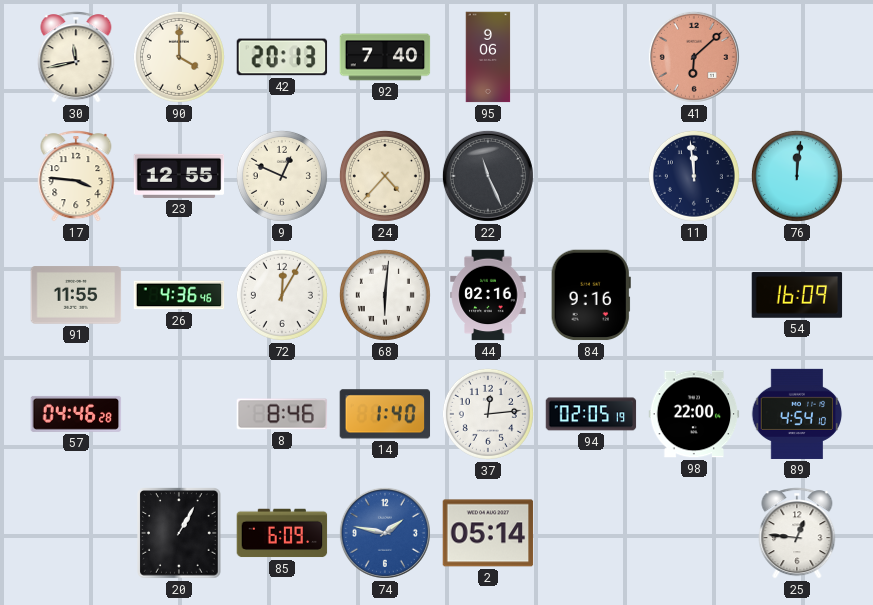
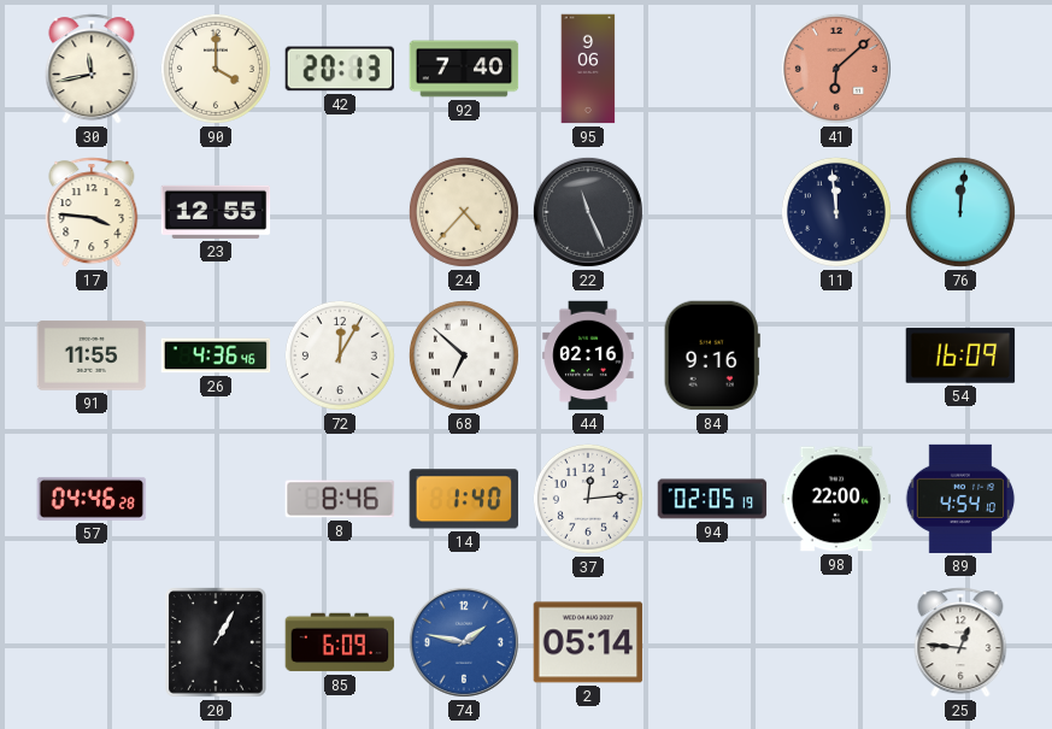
9: 12:49 -> none
68: 6:01 -> 6:52
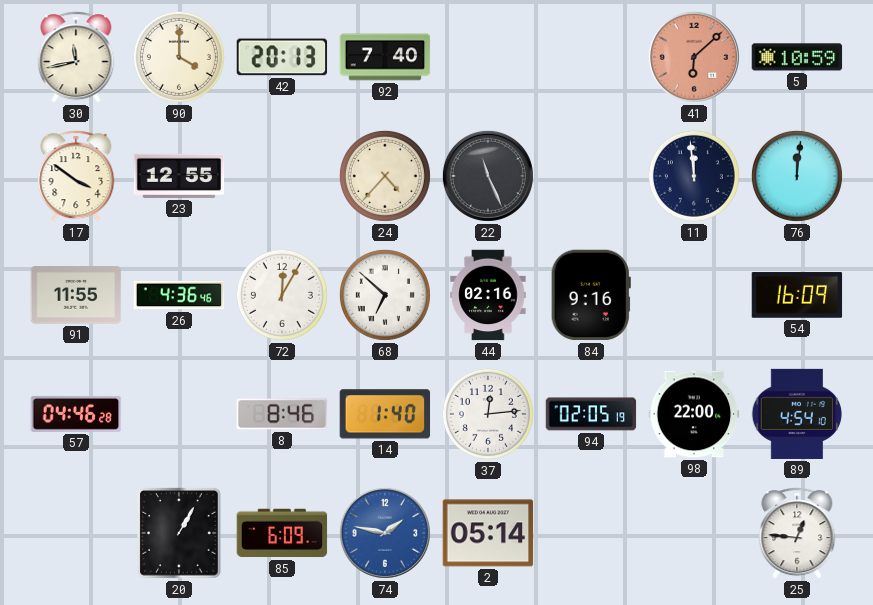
95: 9:06 -> none
5: none -> 10:59
17: 3:46 -> 3:51
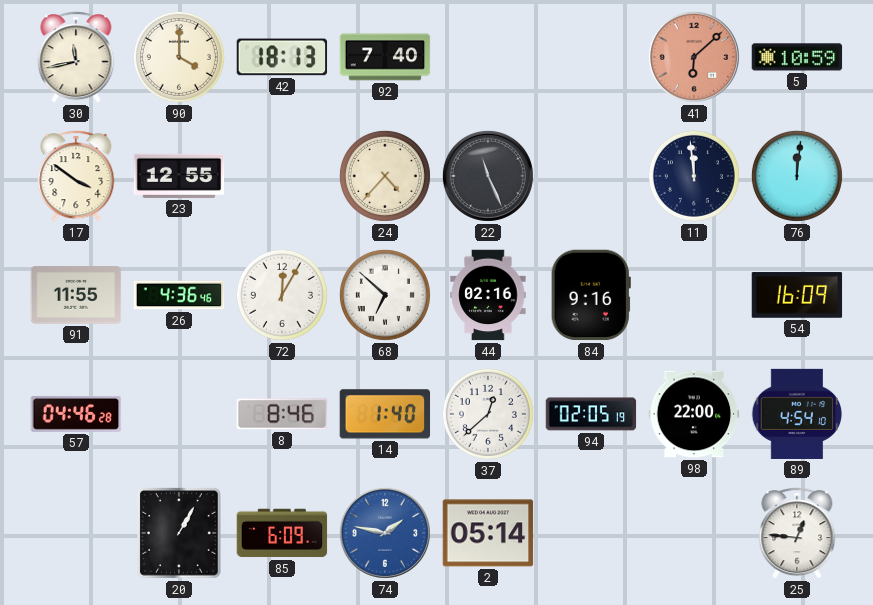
42: 20:13 -> 18:13
37: 12:14 -> 12:38
